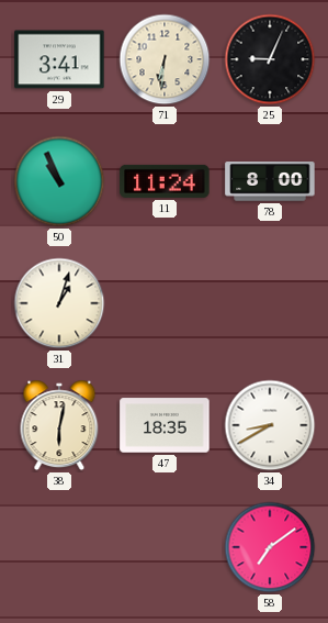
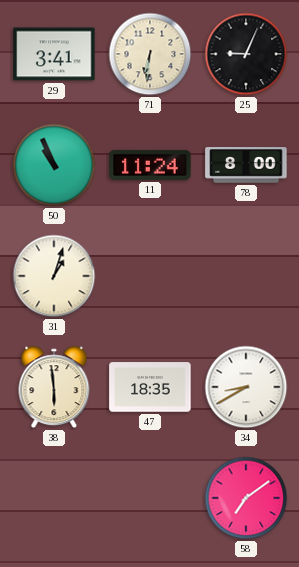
38: 6:02 -> 5:59
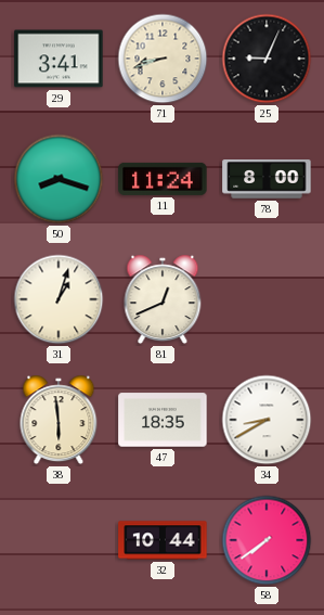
71: 6:31 -> 8:42
50: 10:56 -> 8:18
81: none -> 12:41
32: none -> 10:44
58: 7:09 -> 7:39
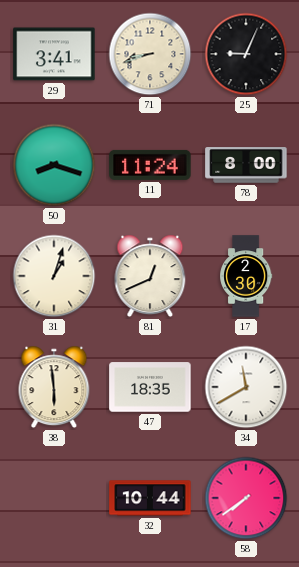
17: none -> 2:30
34: 8:40 -> 11:40
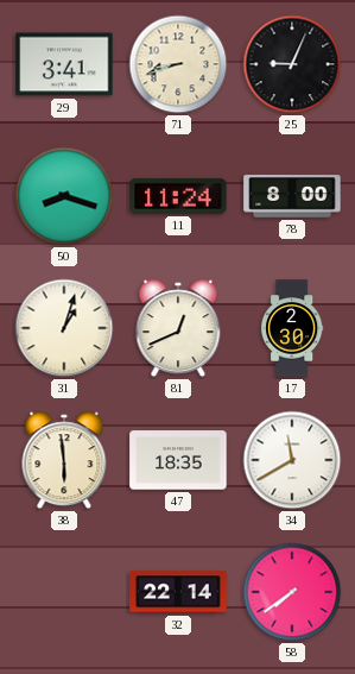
32: 10:44 -> 22:14
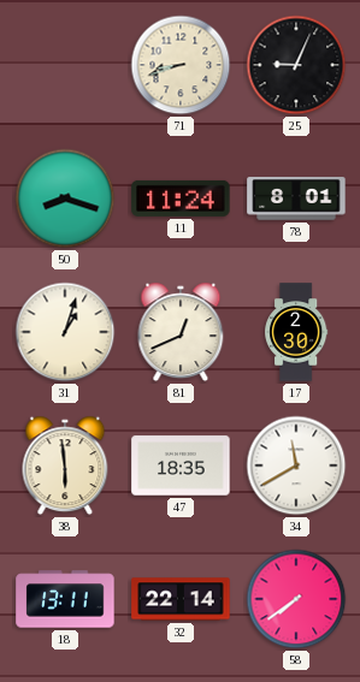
29: 3:41 -> none
78: 8:00 -> 8:01
18: none -> 13:11
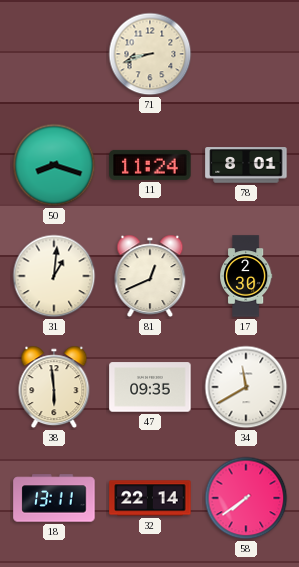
25: 9:04 -> none
31: 1:03 -> 1:01
47: 18:35 -> 09:35
